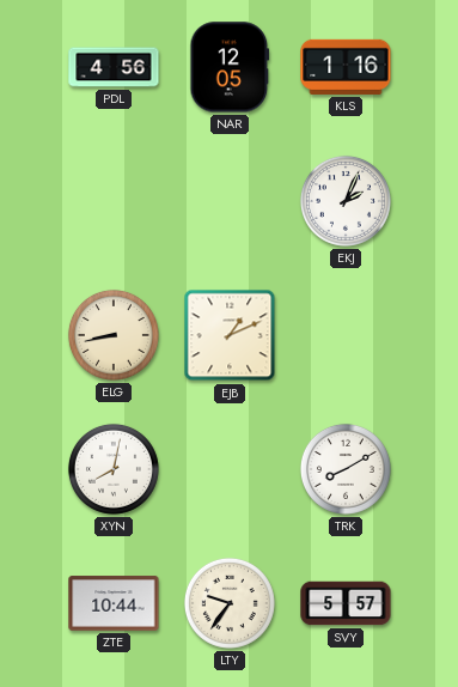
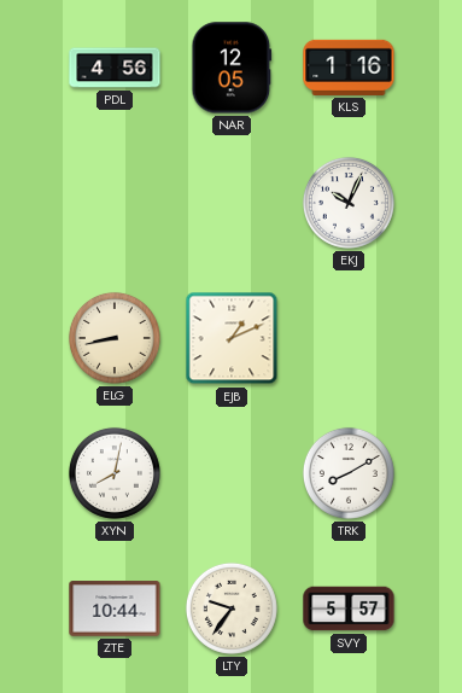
EKJ: 2:04 -> 10:04
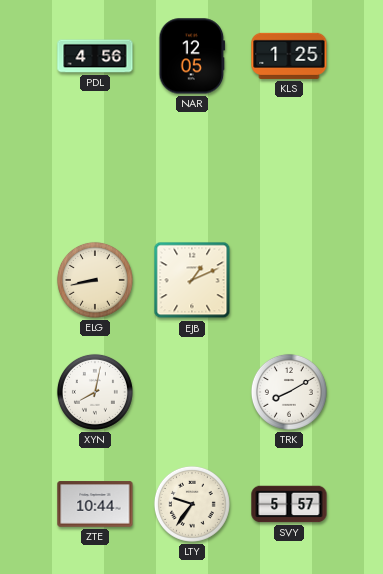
KLS: 1:16 -> 1:25
EKJ: 10:04 -> none
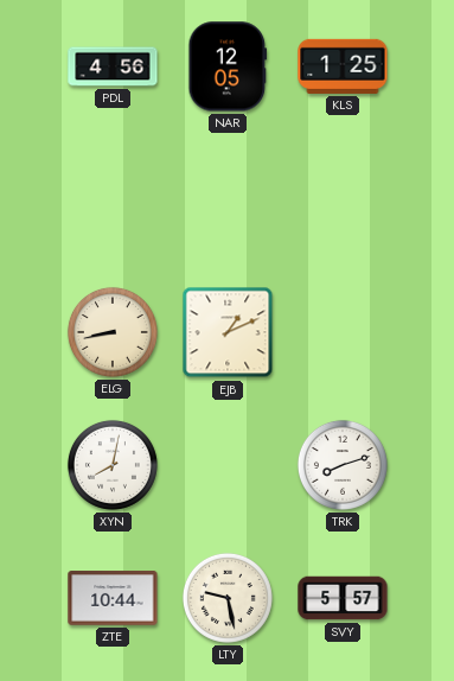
TRK: 8:10 -> 8:12
LTY: 9:36 -> 9:28
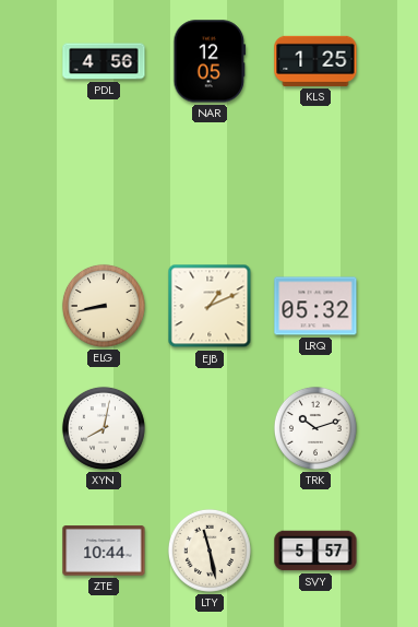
LRQ: none -> 05:32
TRK: 8:12 -> 10:12
LTY: 9:28 -> 11:28
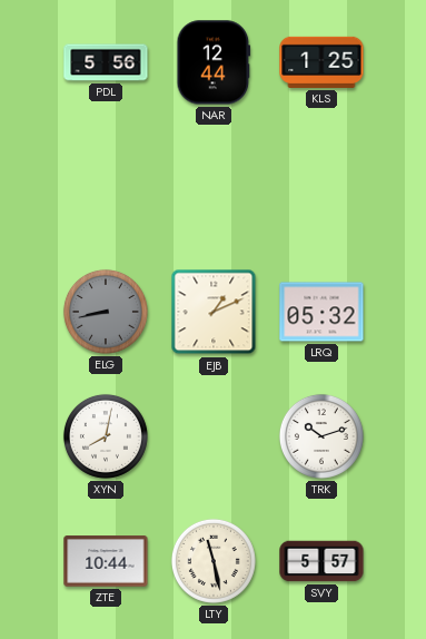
PDL: 4:56 -> 5:56
NAR: 12:05 -> 12:44
ELG dial: cream -> grey
